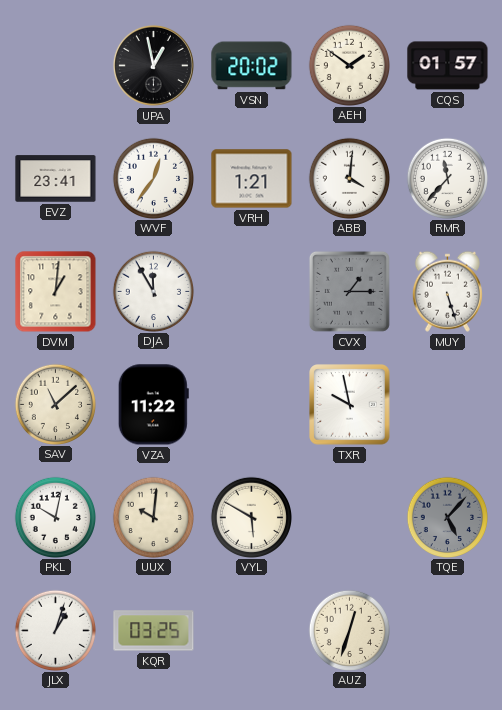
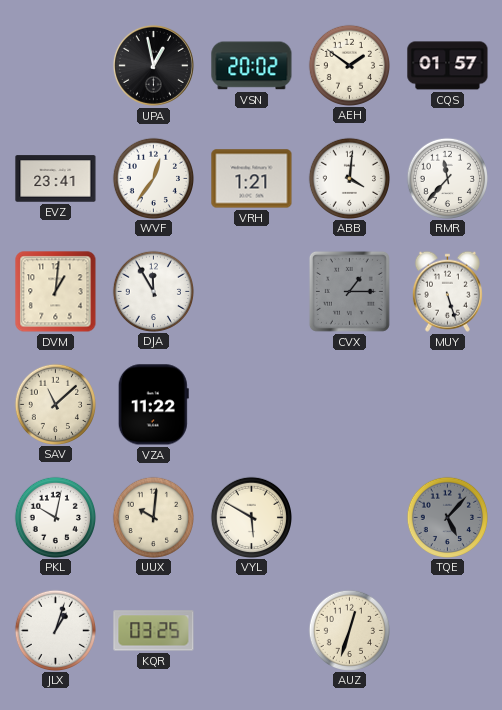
TXR: 9:58 -> none
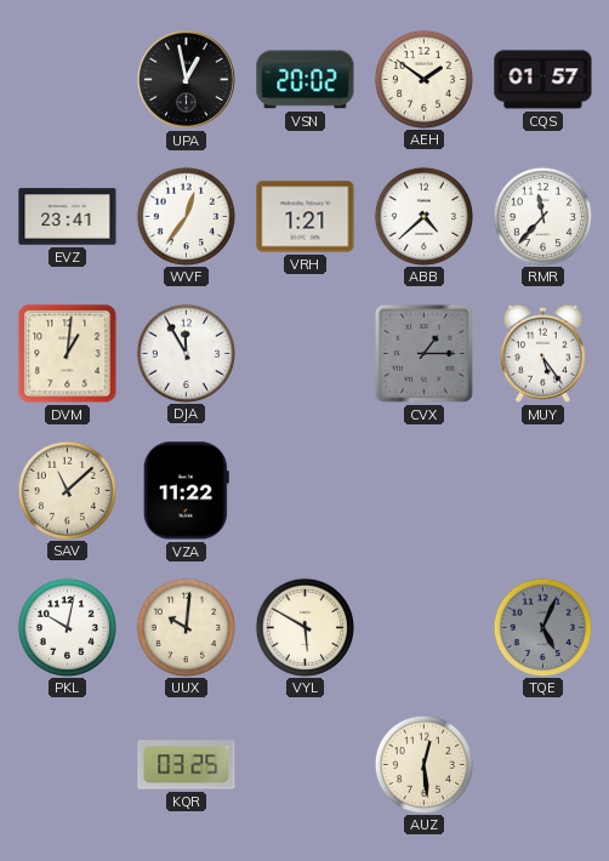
ABB: 4:01 -> 4:38
MUY: 5:27 -> 5:24
TQE: 5:07 -> 5:04
JLX: 1:03 -> none
AUZ: 12:33 -> 12:29
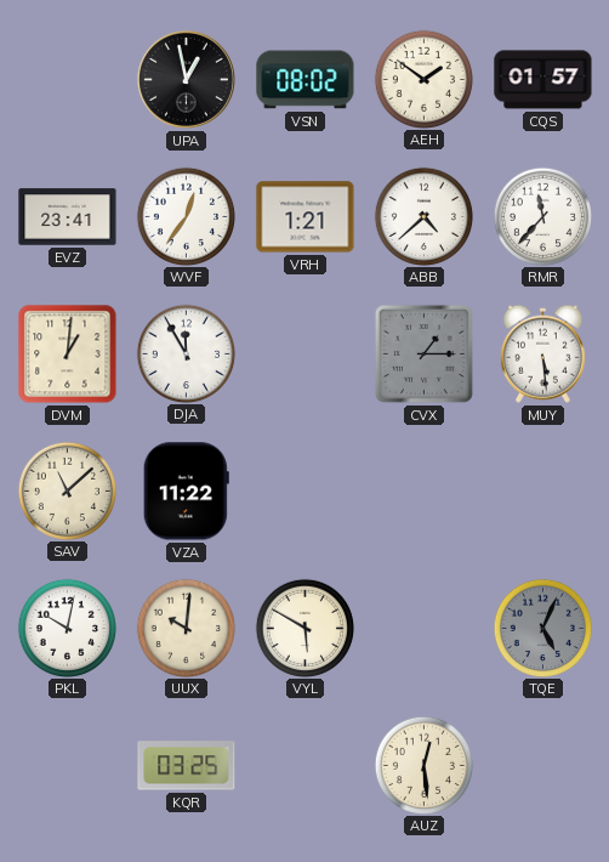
VSN: 20:02 -> 08:02
MUY: 5:24 -> 5:29
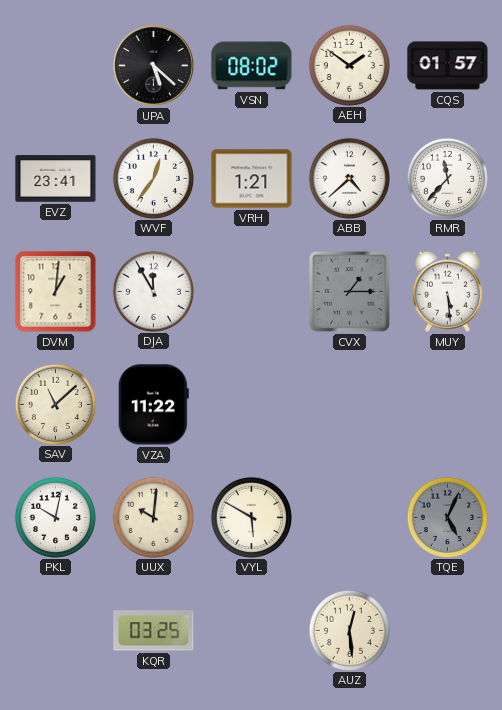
UPA: 12:58 -> 5:22
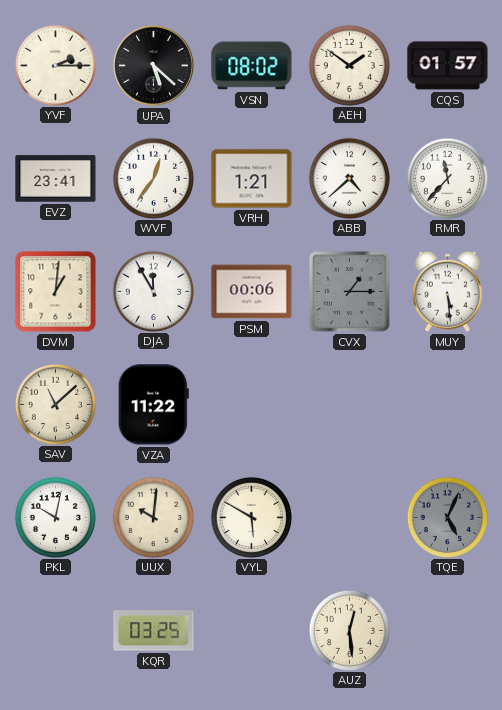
YVF: none -> 2:15
PSM: none -> 00:06
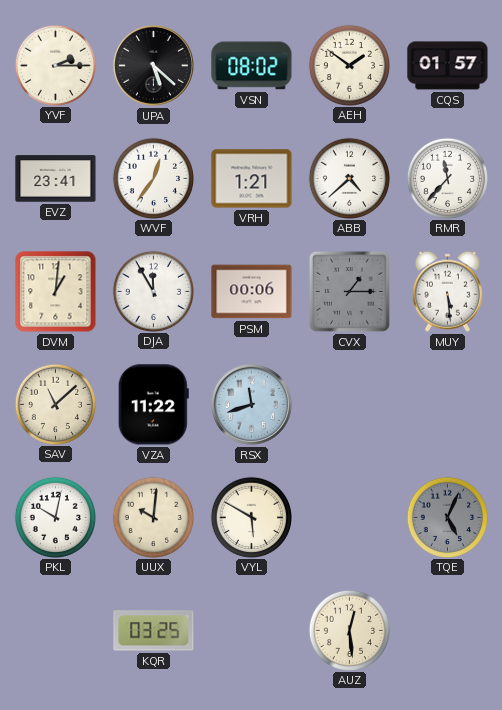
RSX: none -> 11:42
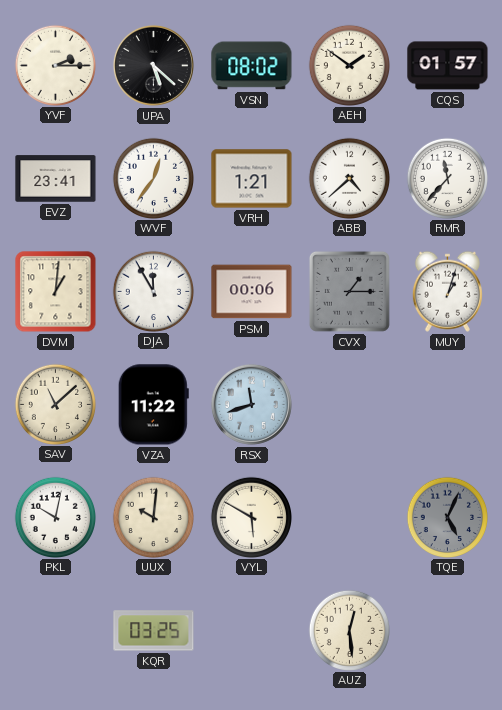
MUY: 5:29 -> 1:03
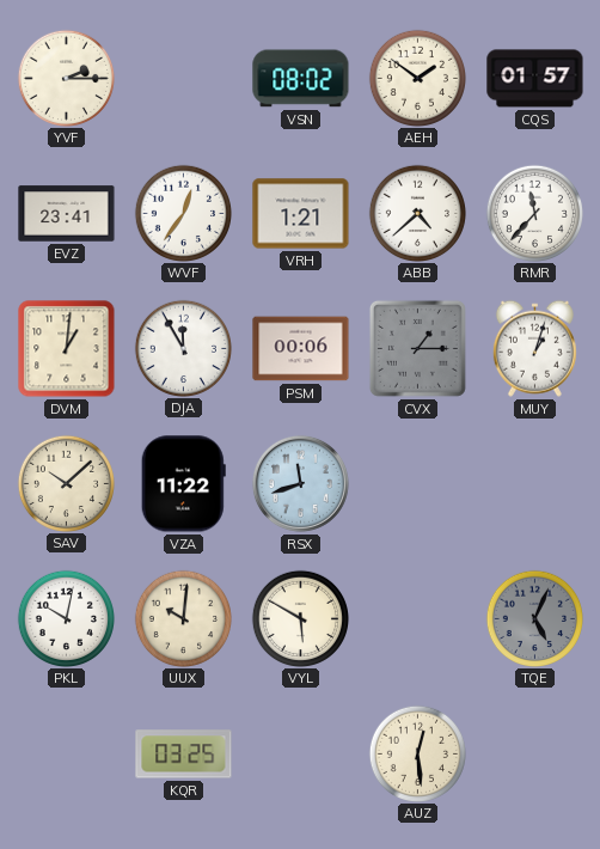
UPA: 5:22 -> none
SAV: 11:08 -> 10:08
